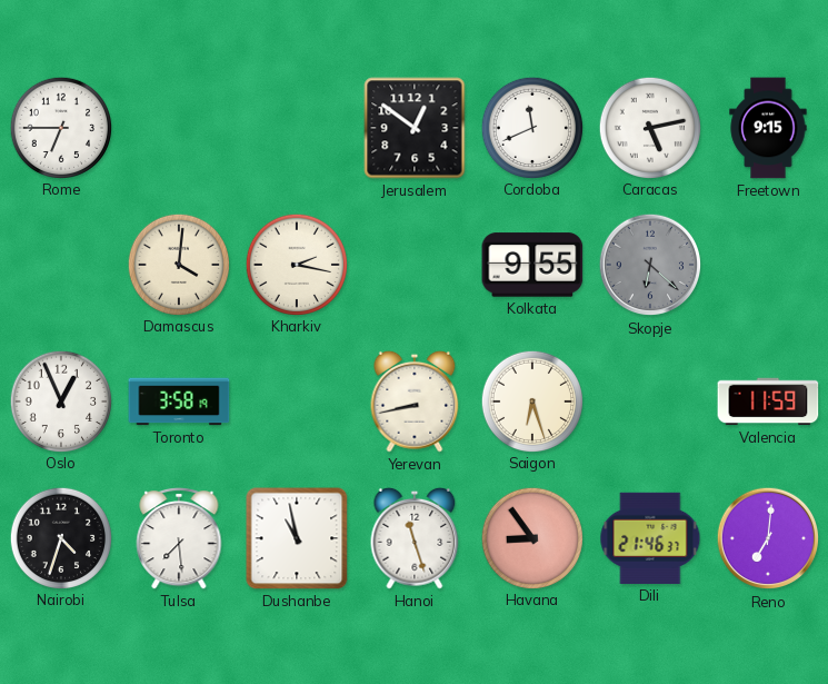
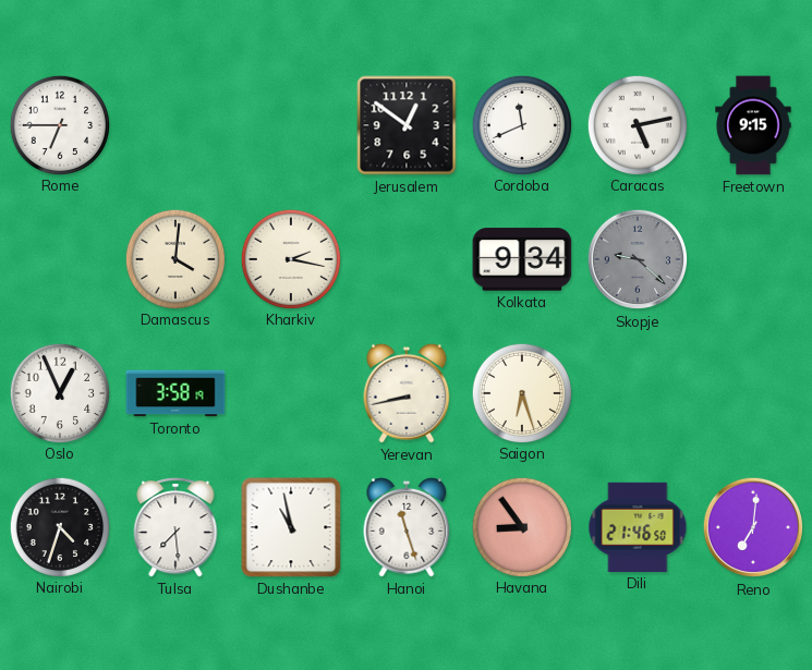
Kolkata: 9:55 -> 9:34
Skopje: 6:22 -> 9:22
Valencia: 11:59 -> none
Dili: 21:46:37 -> 21:46:50
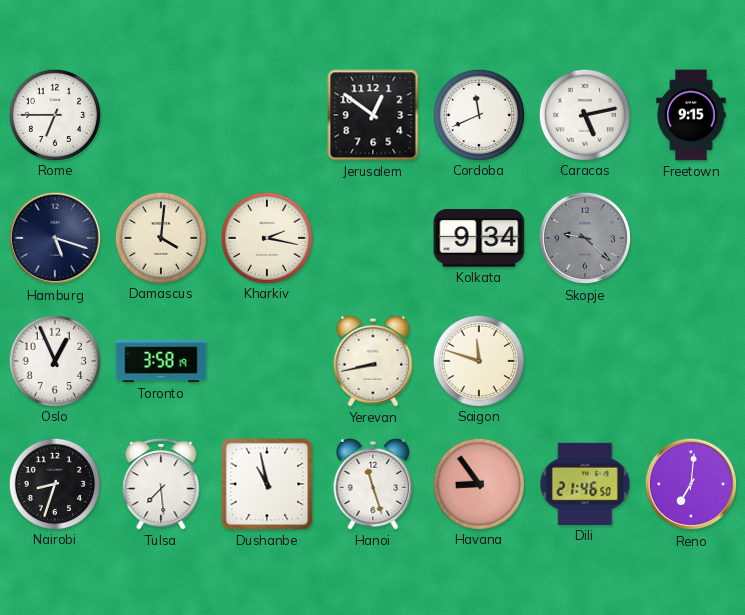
Hamburg: none -> 5:18
Saigon: 6:27 -> 11:48
Nairobi: 4:33 -> 8:33
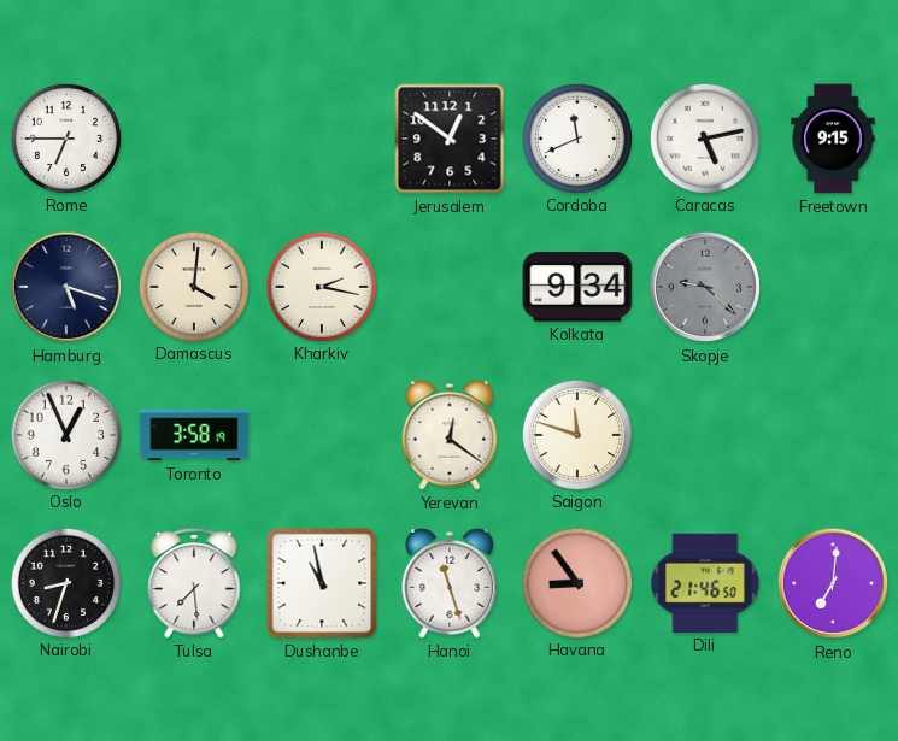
Yerevan: 8:43 -> 12:21
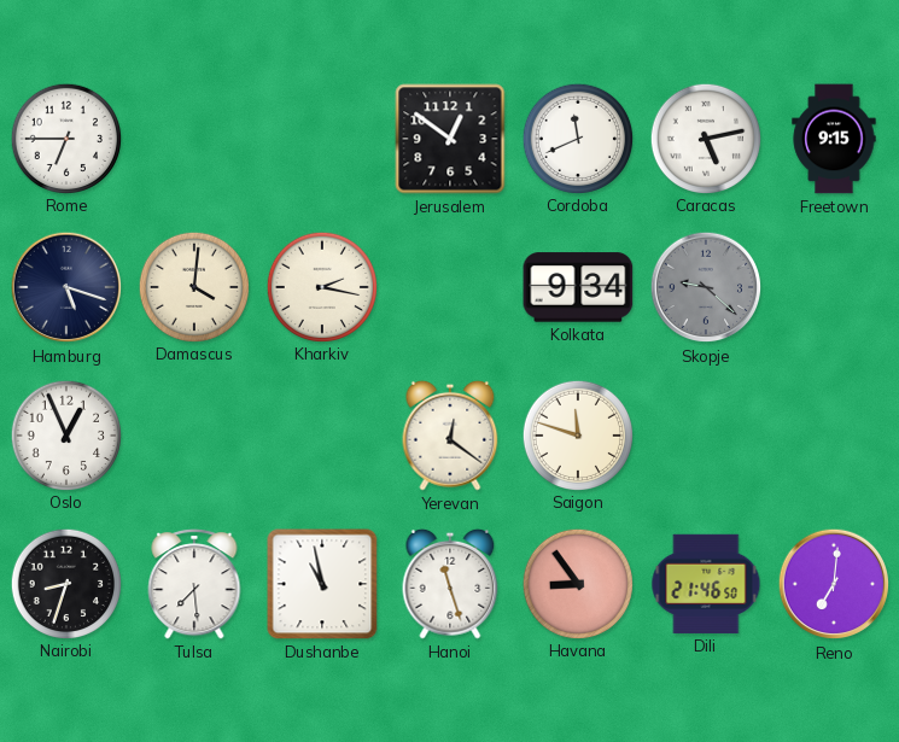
Toronto: 3:58 -> none
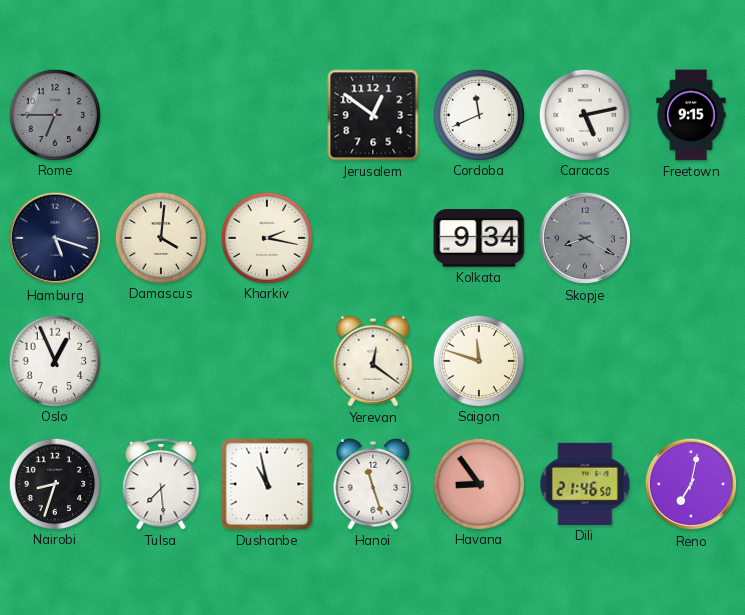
Rome dial: white -> grey
Skopje: 9:22 -> 8:20
Reno: 7:01 -> 7:02
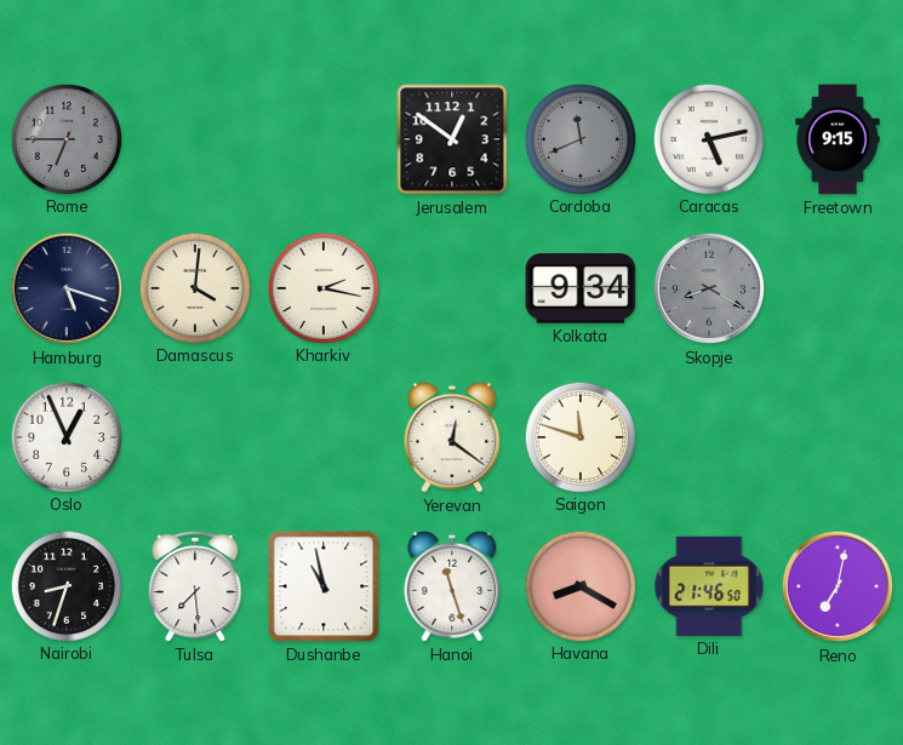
Cordoba dial: white -> grey
Havana: 8:54 -> 8:20
